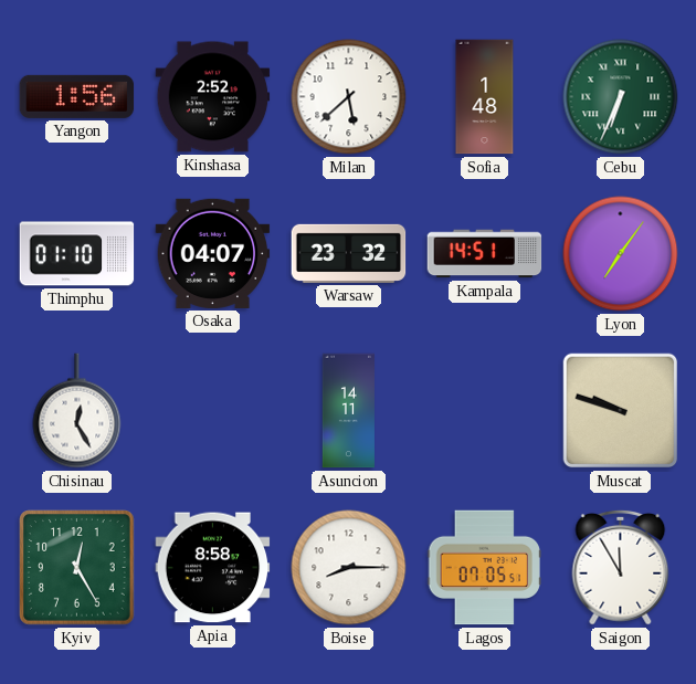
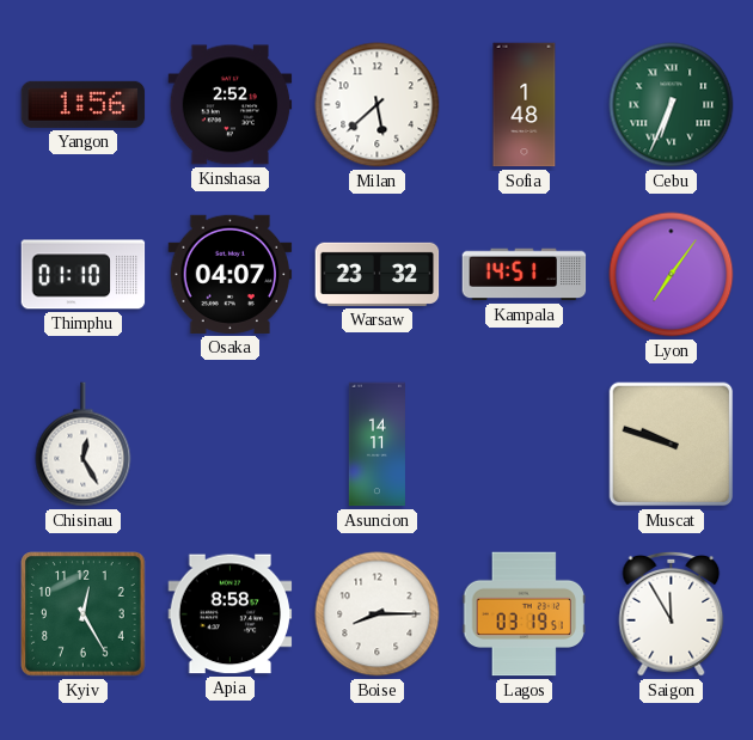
Lagos: 07:05 -> 03:19
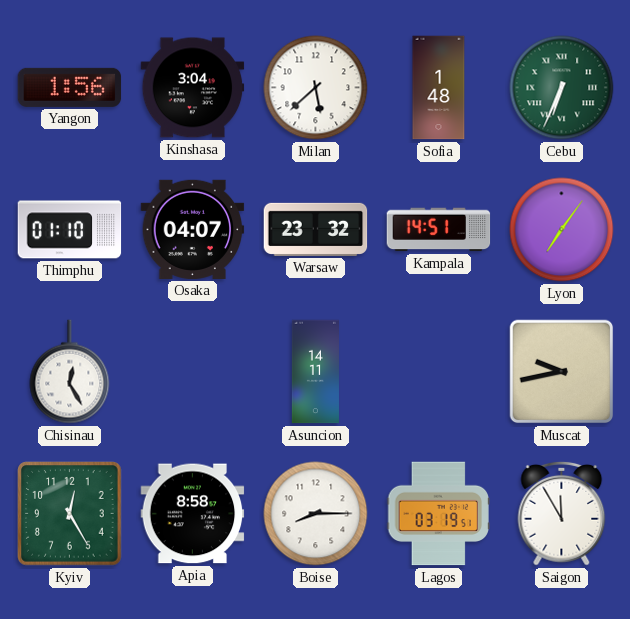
Kinshasa: 2:52 -> 3:04
Muscat: 9:48 -> 9:43
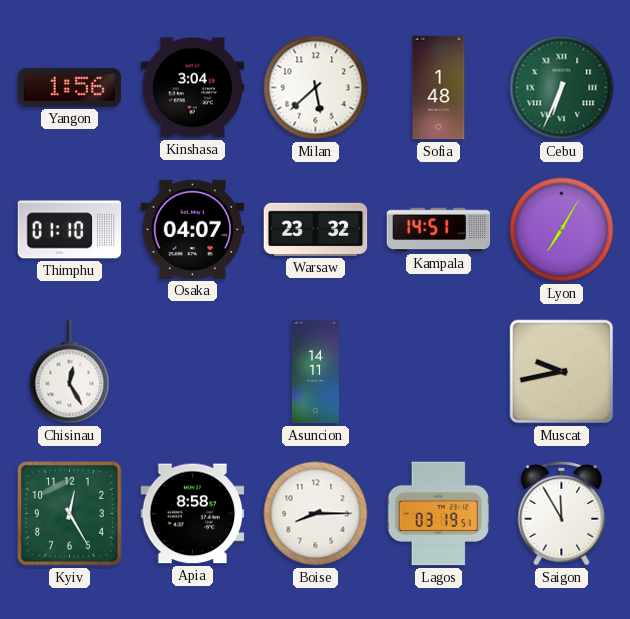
Lyon: 7:06 -> 7:05
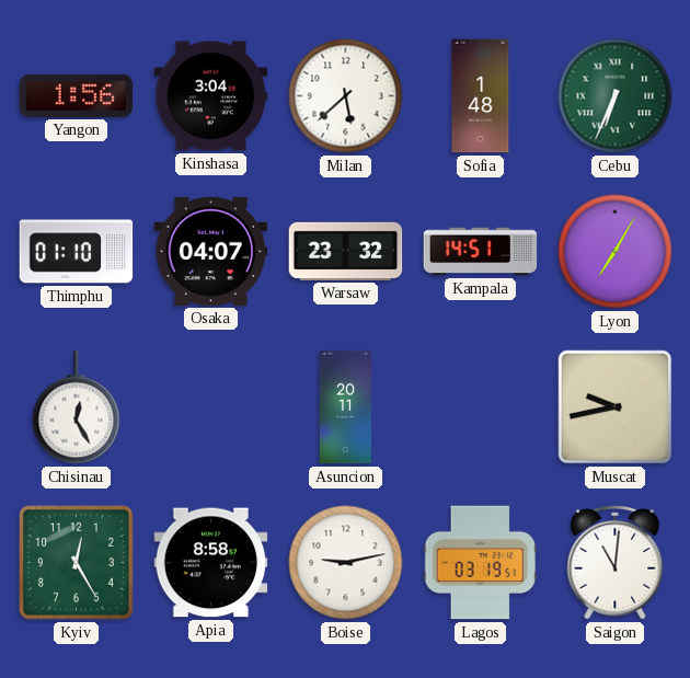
Asuncion: 14:11 -> 20:11
Boise: 8:15 -> 9:13
Saigon: 11:55 -> 11:01
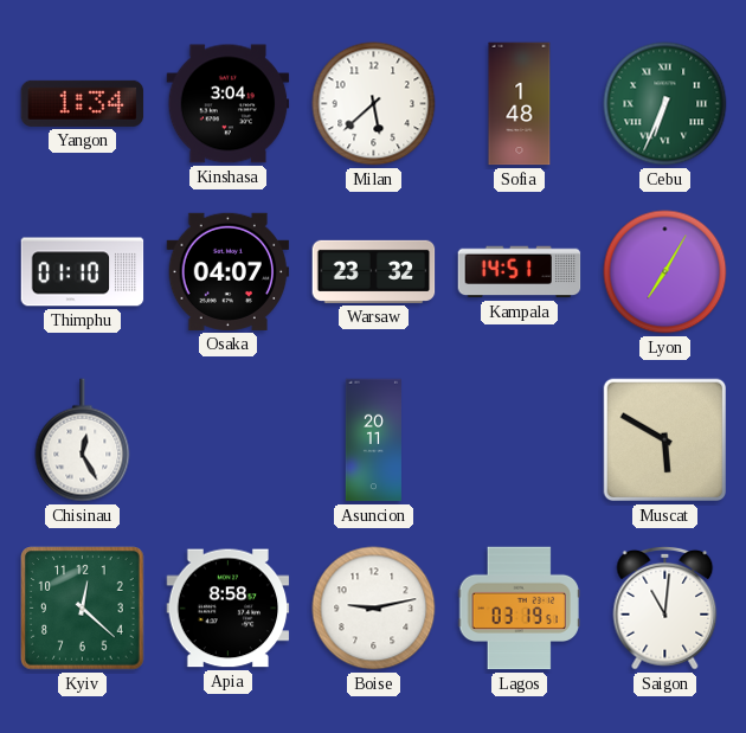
Yangon: 1:56 -> 1:34
Muscat: 9:43 -> 5:50
Kyiv: 12:25 -> 12:22
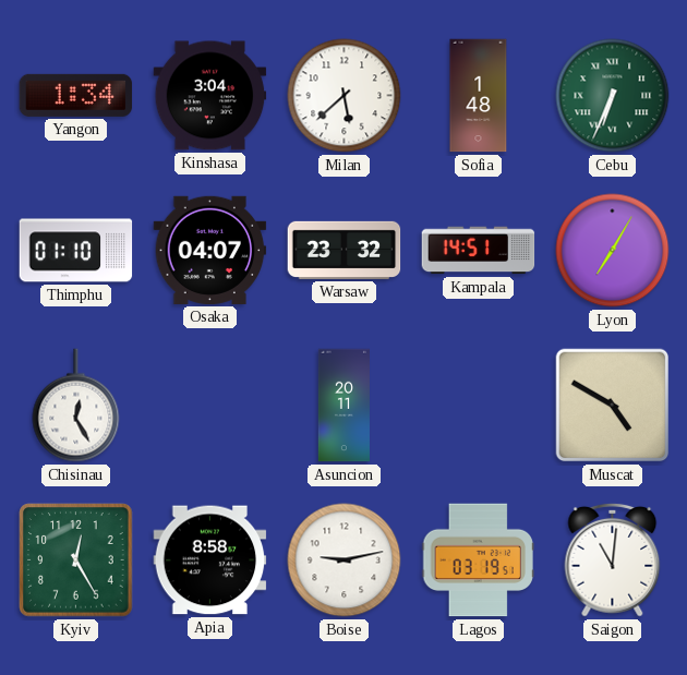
Muscat: 5:50 -> 4:50
Kyiv: 12:22 -> 12:25
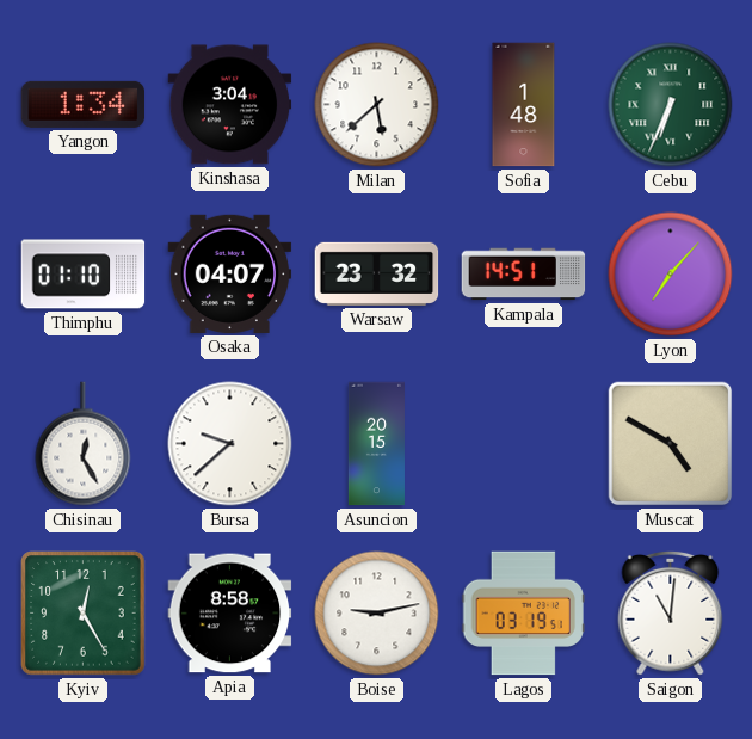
Lyon: 7:05 -> 7:07
Bursa: none -> 9:38
Asuncion: 20:11 -> 20:15
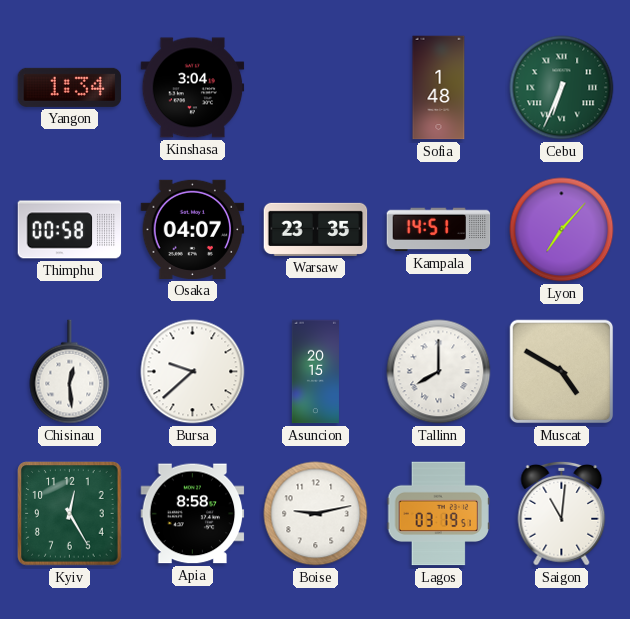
Milan: 5:38 -> none
Thimphu: 01:10 -> 00:58
Warsaw: 23:32 -> 23:35
Chisinau: 12:25 -> 12:29
Tallinn: none -> 8:00
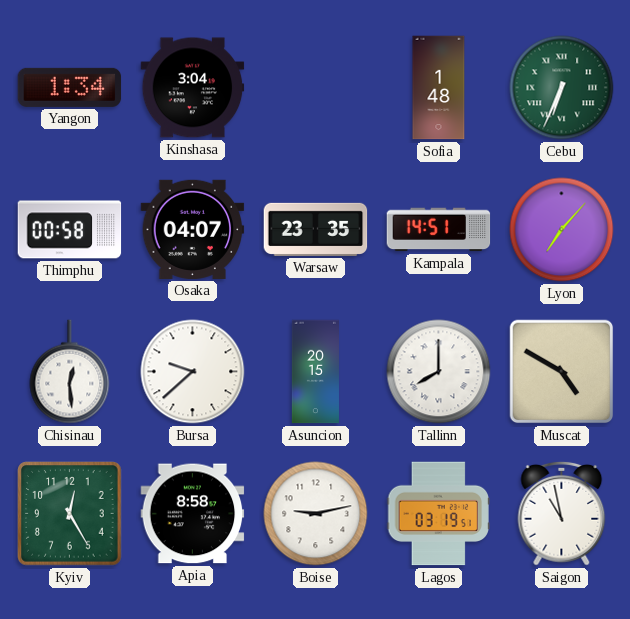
Saigon: 11:01 -> 10:58
